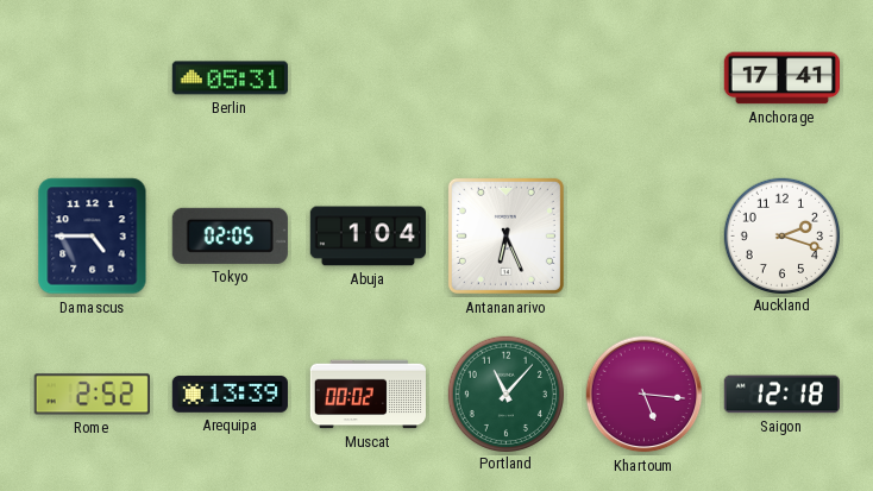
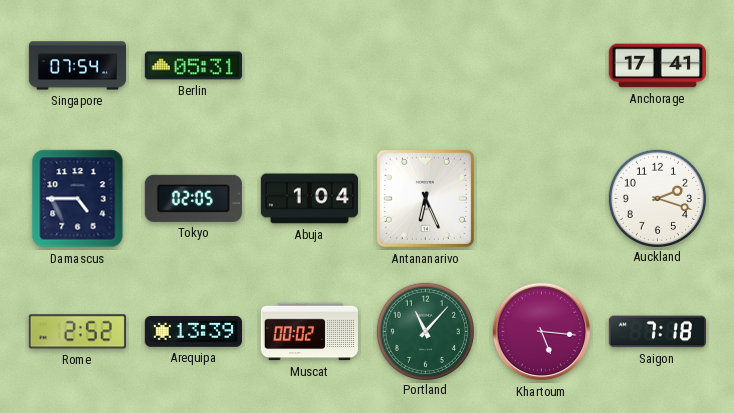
Singapore: none -> 07:54
Saigon: 12:18 -> 7:18
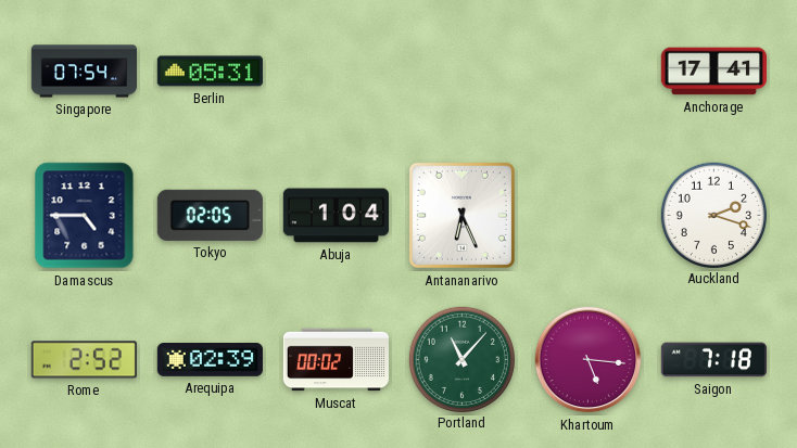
Arequipa: 13:39 -> 02:39
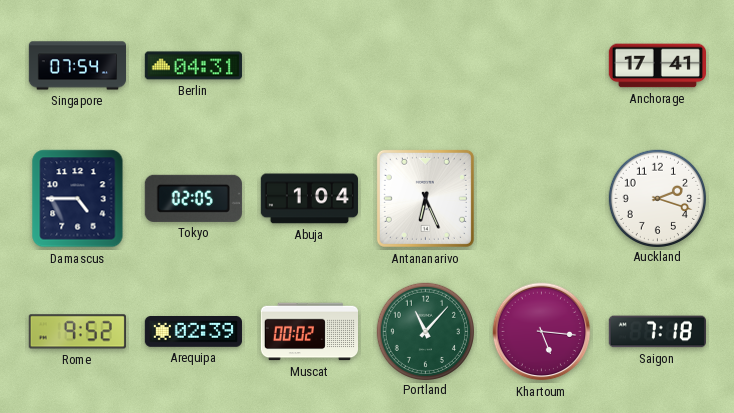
Berlin: 05:31 -> 04:31
Rome: 2:52 -> 9:52
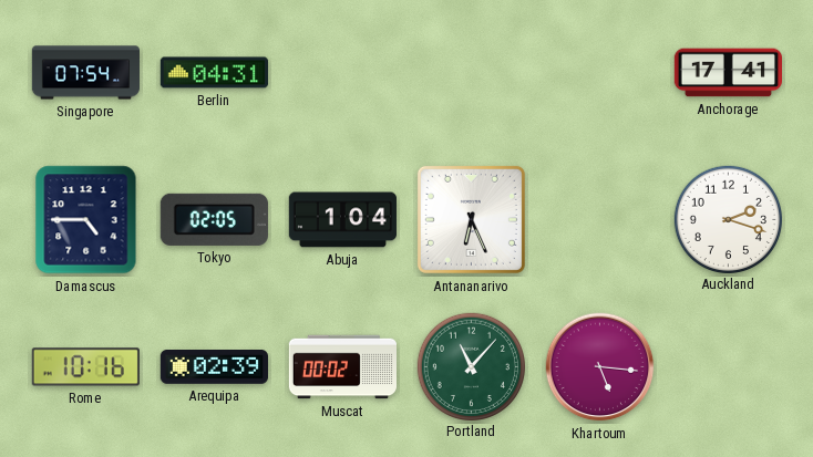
Rome: 9:52 -> 10:16
Saigon: 7:18 -> none
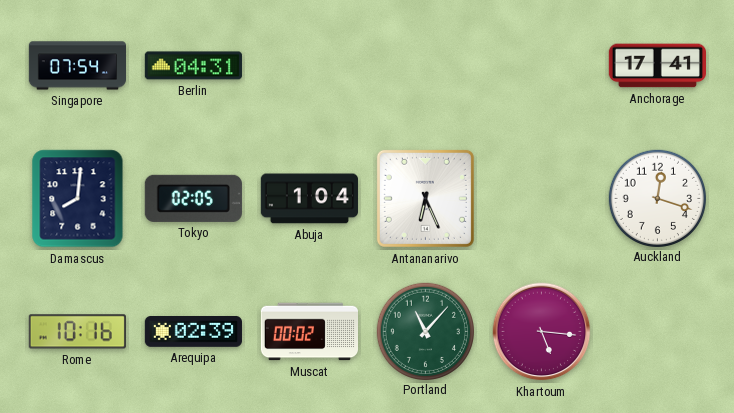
Damascus: 4:45 -> 8:01
Auckland: 2:18 -> 12:18
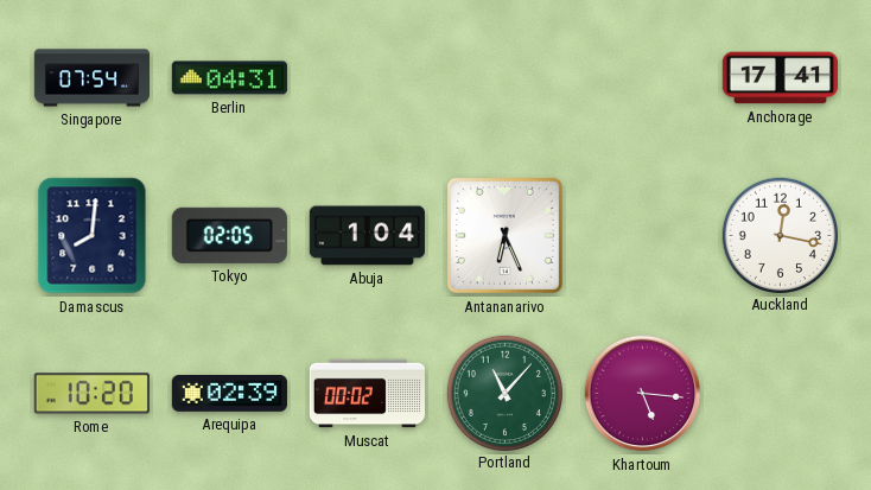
Auckland: 12:18 -> 12:17
Rome: 10:16 -> 10:20
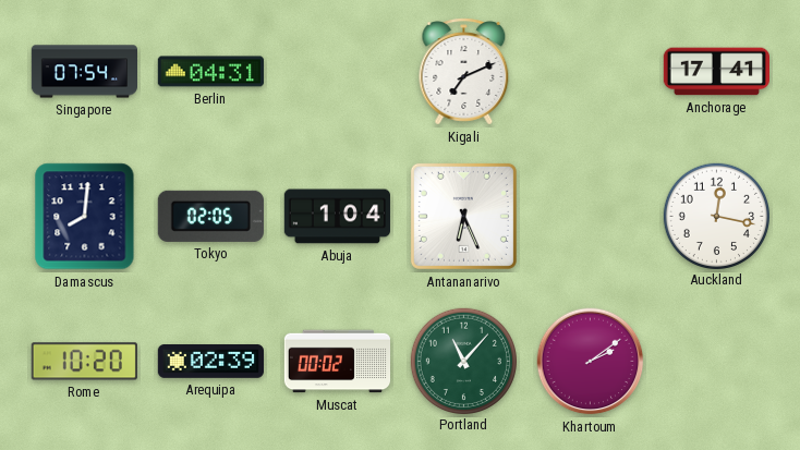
Kigali: none -> 7:11
Khartoum: 5:16 -> 2:09
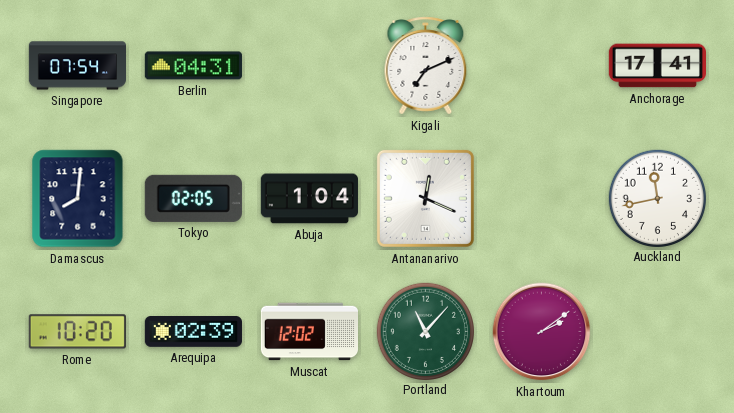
Antananarivo: 6:26 -> 12:19
Auckland: 12:17 -> 11:43
Muscat: 00:02 -> 12:02
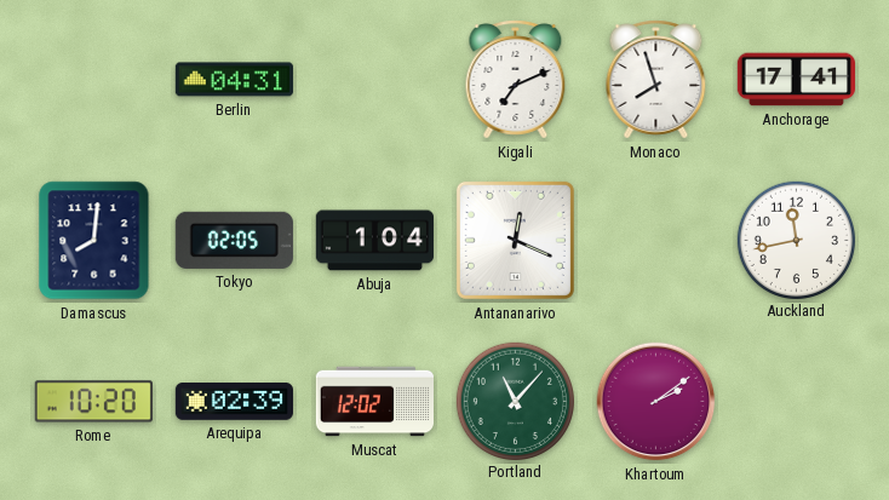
Singapore: 07:54 -> none
Monaco: none -> 7:57
